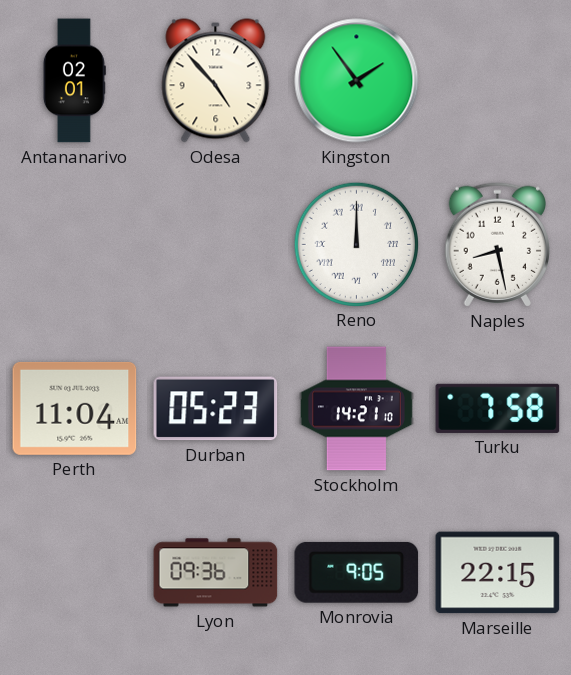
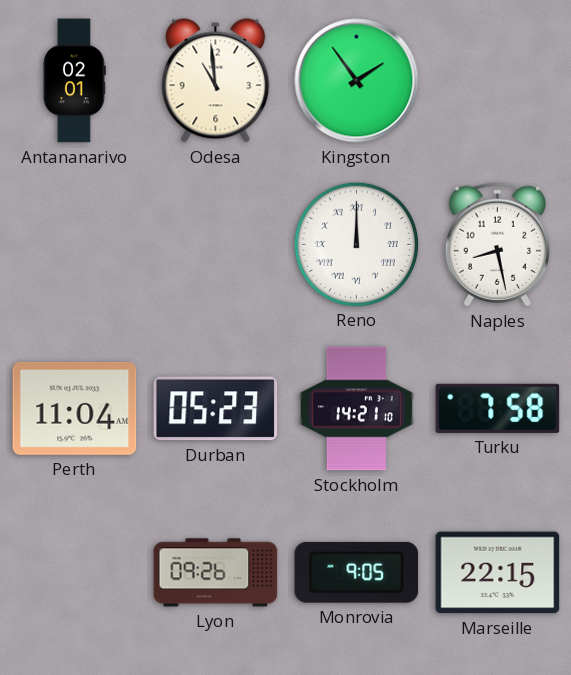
Odesa: 4:53 -> 10:59
Lyon: 09:36 -> 09:26
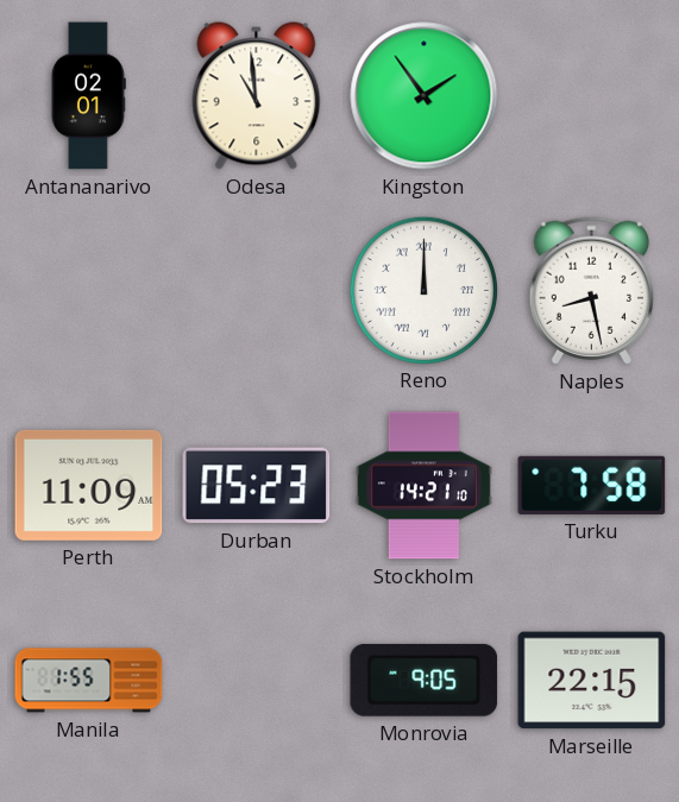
Perth: 11:04 -> 11:09
Manila: none -> 1:55
Lyon: 09:26 -> none
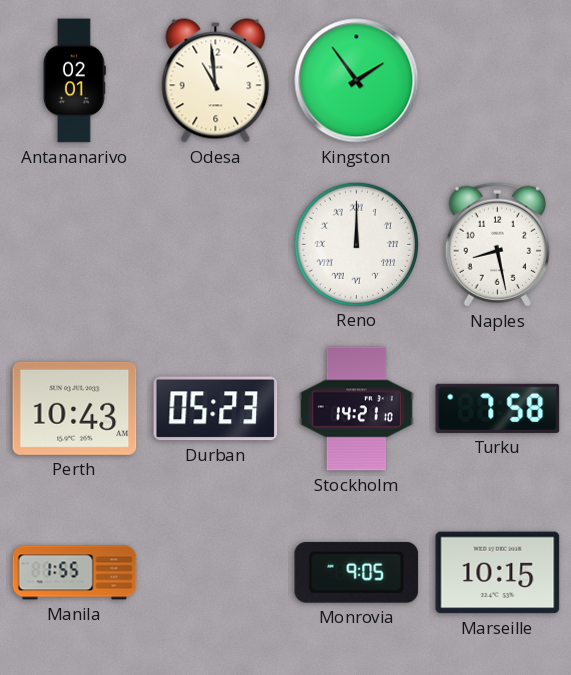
Perth: 11:09 -> 10:43
Marseille: 22:15 -> 10:15
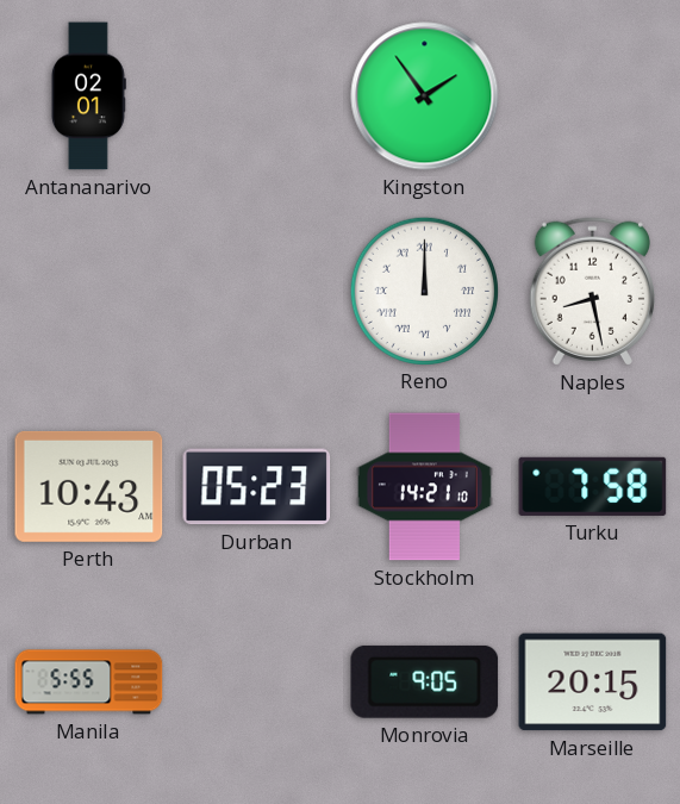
Odesa: 10:59 -> none
Manila: 1:55 -> 5:55
Marseille: 10:15 -> 20:15
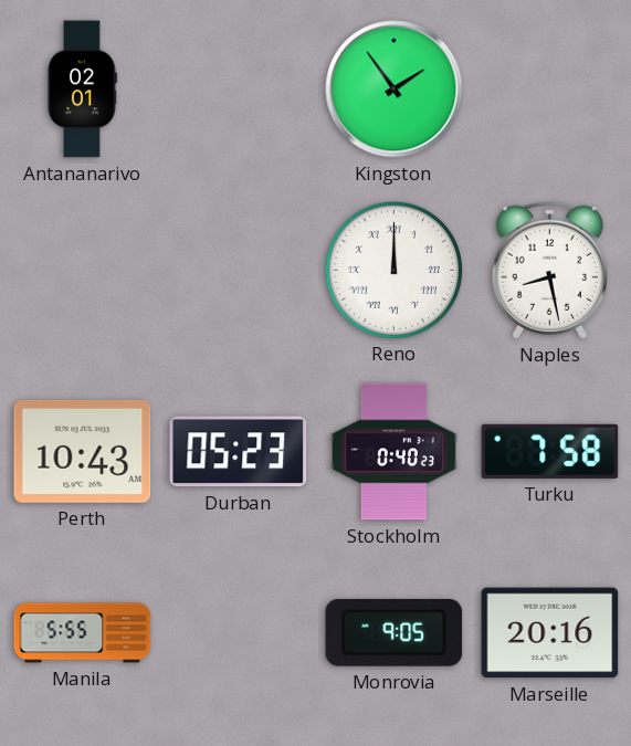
Stockholm: 14:21 -> 0:40
Marseille: 20:15 -> 20:16
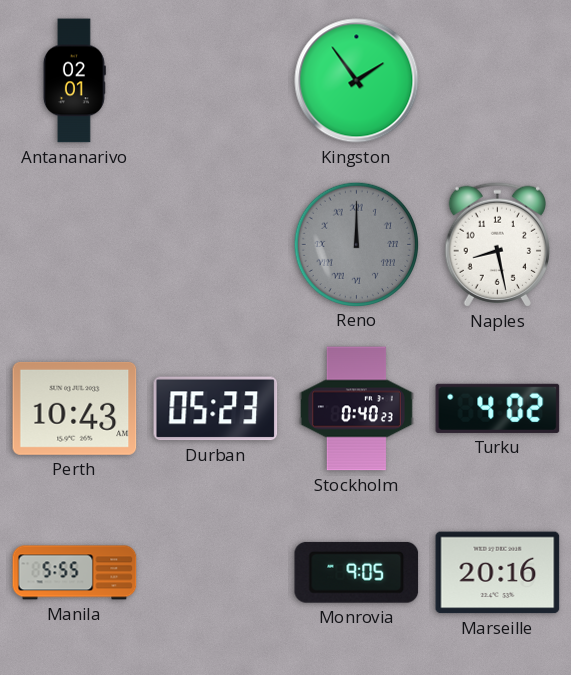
Reno dial: white -> grey
Turku: 7:58 -> 4:02
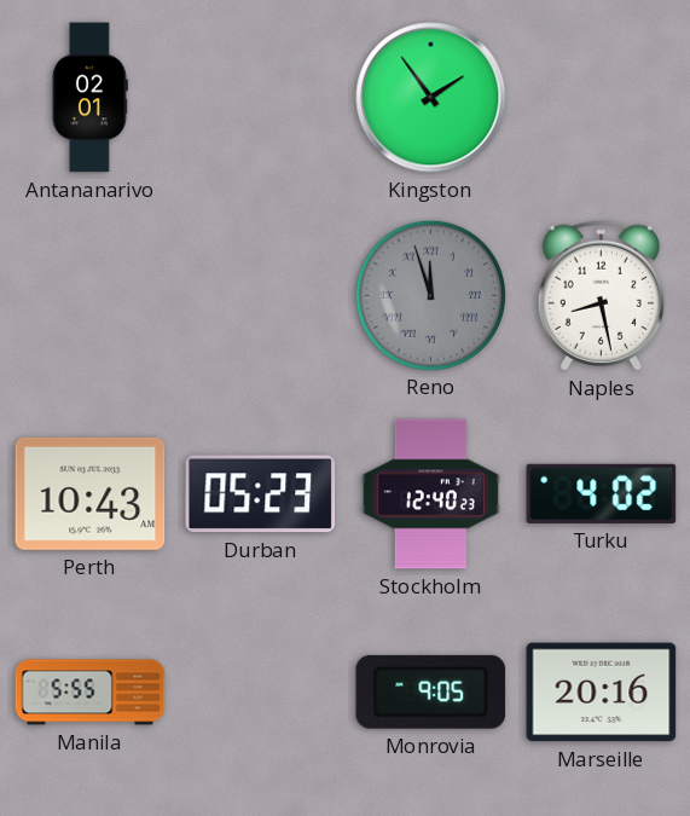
Reno: 12:00 -> 11:57
Stockholm: 0:40 -> 12:40
